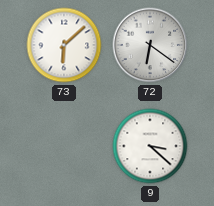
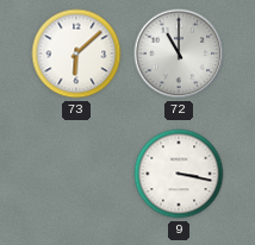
72: 6:21 -> 11:00
9: 3:22 -> 3:17
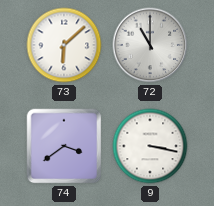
74: none -> 3:39
